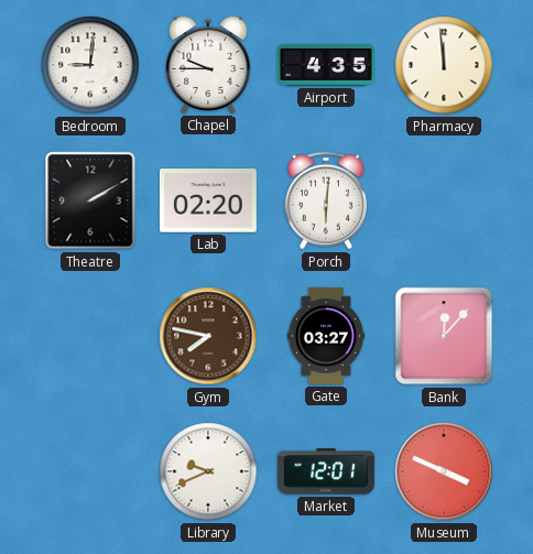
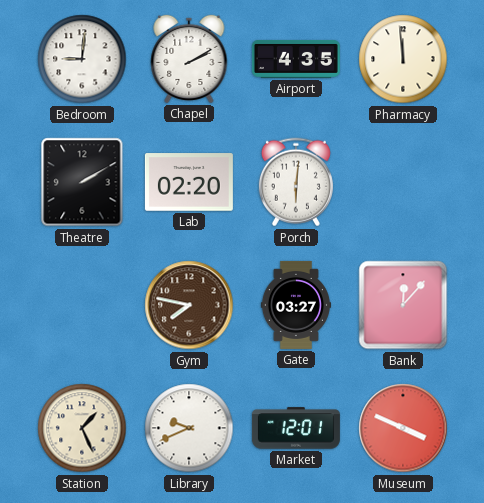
Chapel: 9:45 -> 2:10
Station: none -> 1:26
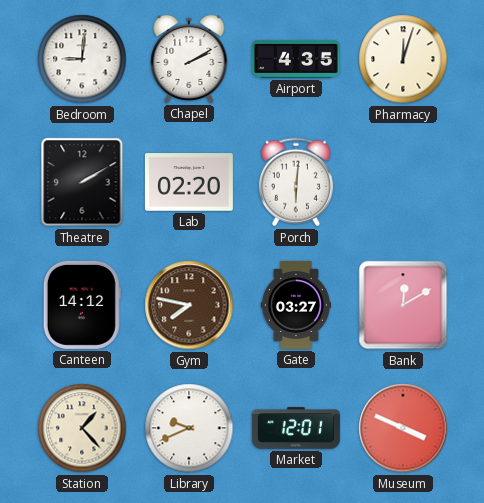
Pharmacy: 11:59 -> 12:03
Canteen: none -> 14:12
Bank: 12:07 -> 12:10
Station: 1:26 -> 1:23
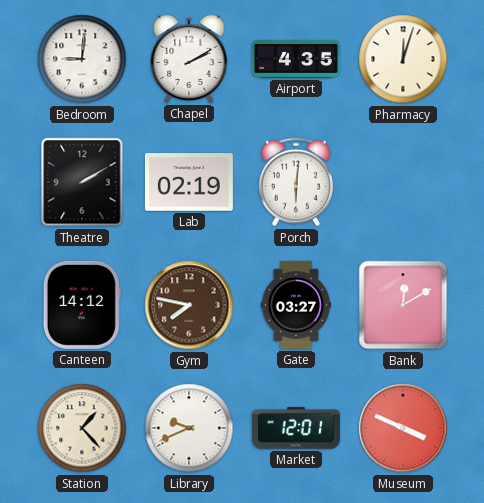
Lab: 02:20 -> 02:19
